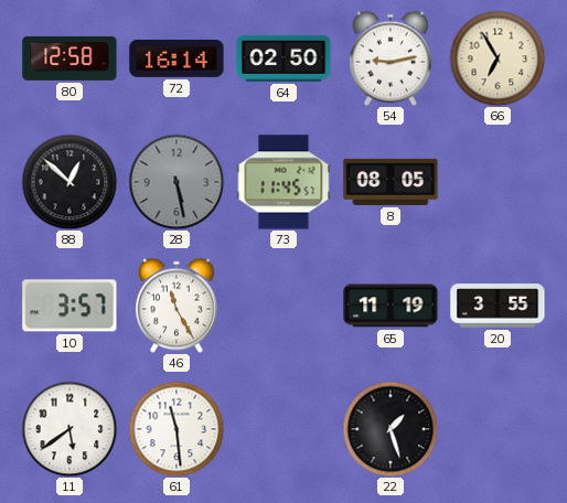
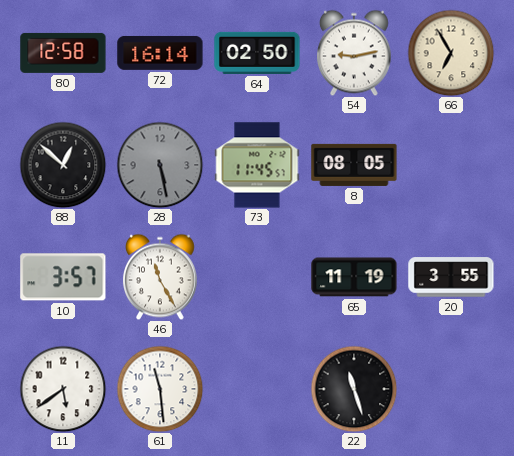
22: 1:27 -> 11:27
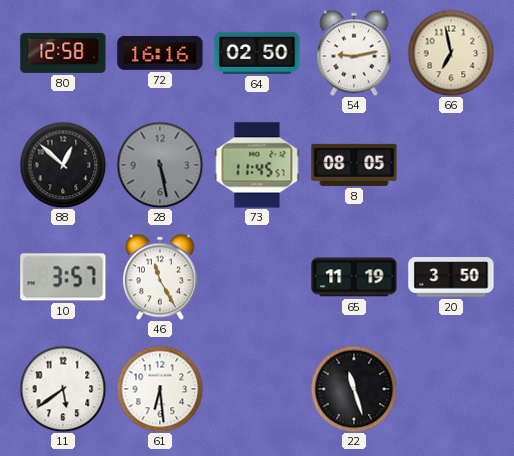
72: 16:14 -> 16:16
66: 6:55 -> 6:58
20: 3:55 -> 3:50
61: 11:29 -> 6:29
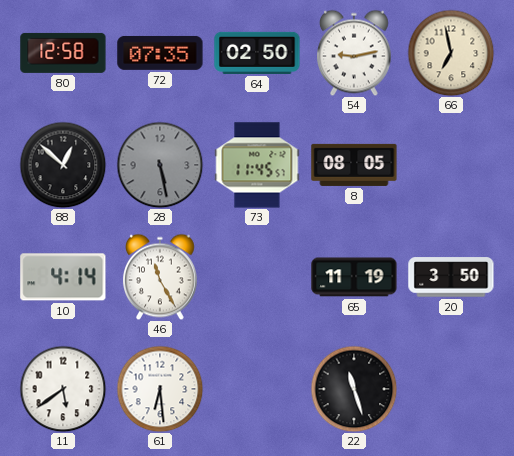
72: 16:16 -> 07:35
10: 3:57 -> 4:14
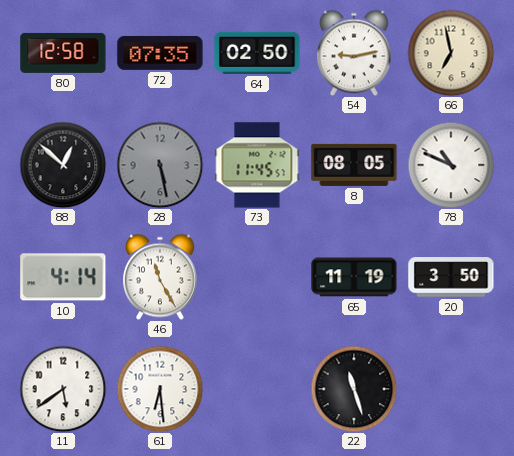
78: none -> 10:49
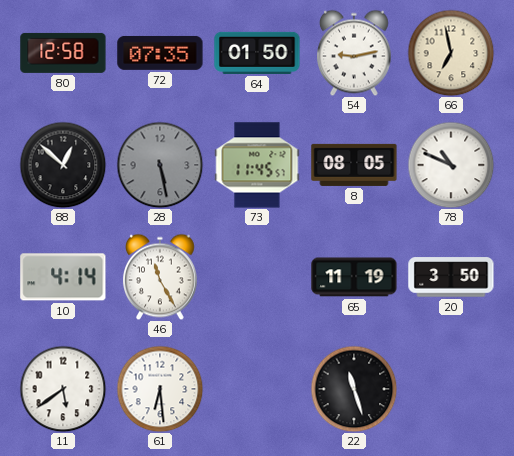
64: 02:50 -> 01:50
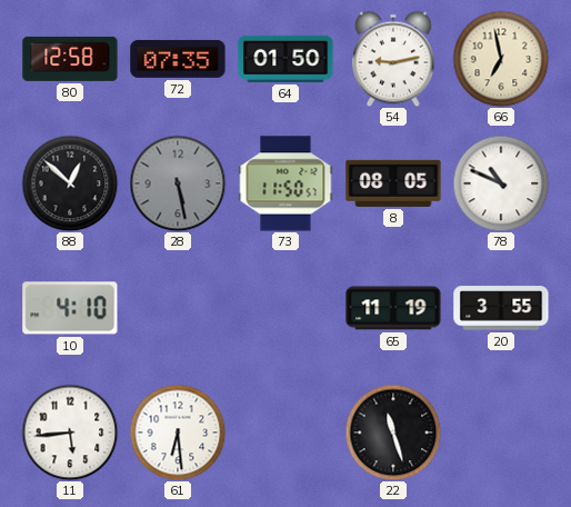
73: 11:45 -> 11:50
10: 4:14 -> 4:10
46: 11:25 -> none
20: 3:50 -> 3:55
11: 5:39 -> 5:44
